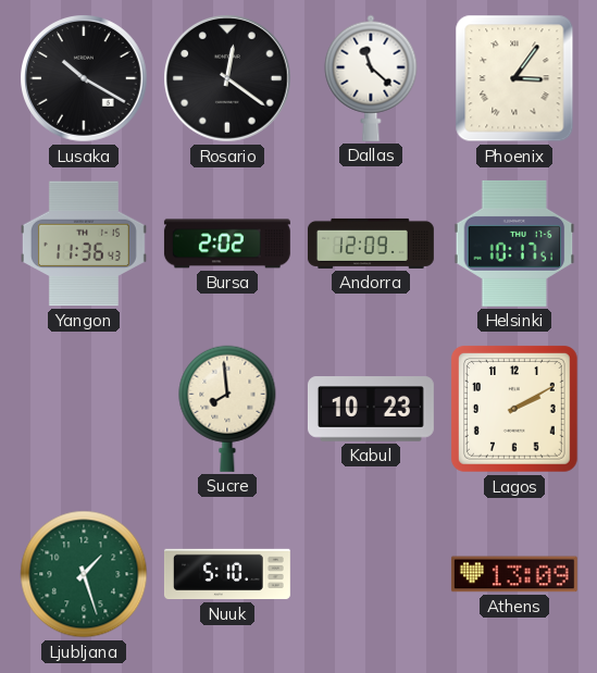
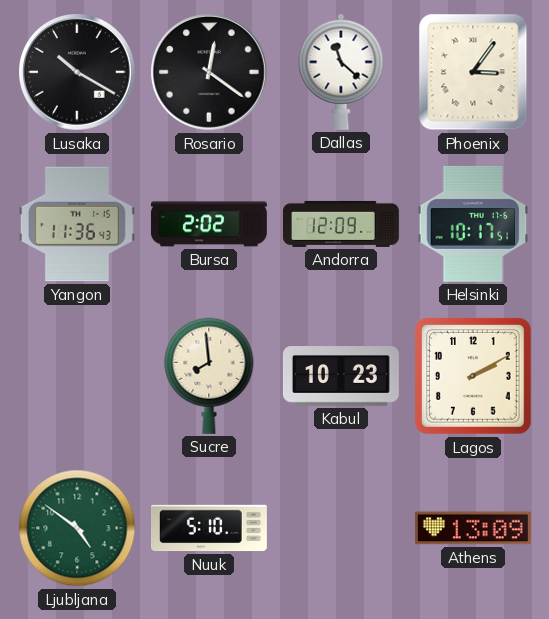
Ljubljana: 1:27 -> 4:51
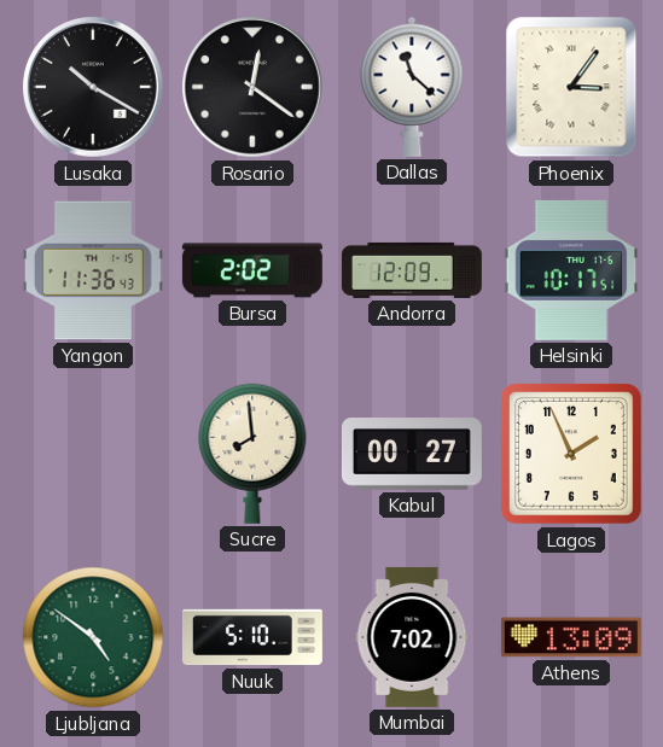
Kabul: 10:23 -> 00:27
Lagos: 2:10 -> 1:56
Mumbai: none -> 7:02
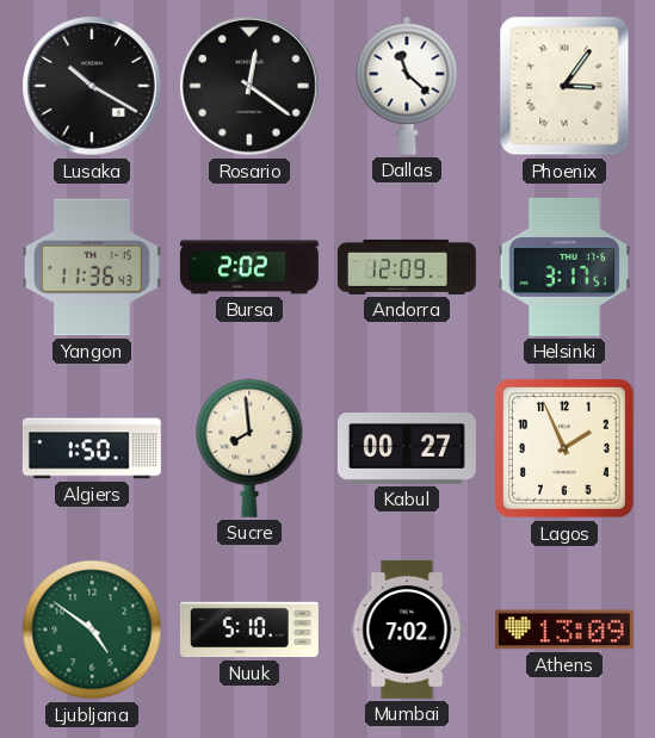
Helsinki: 10:17 -> 3:17
Algiers: none -> 1:50
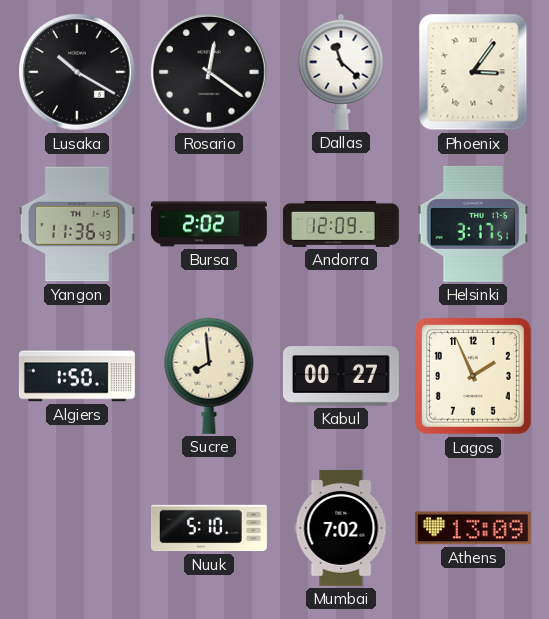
Ljubljana: 4:51 -> none
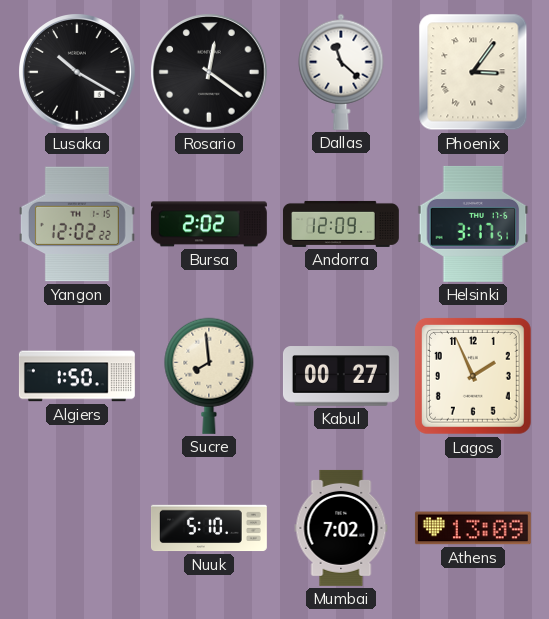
Yangon: 11:36 -> 12:02
